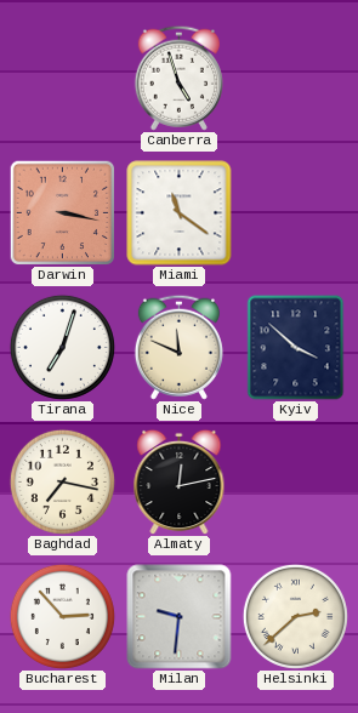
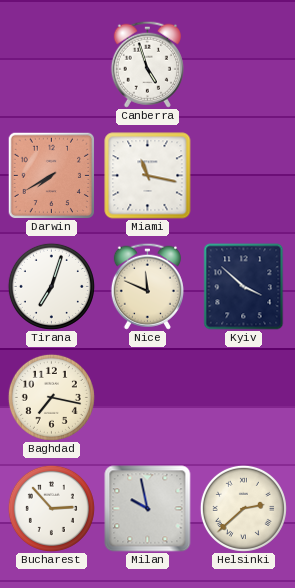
Darwin: 3:17 -> 7:40
Miami: 11:21 -> 11:17
Almaty: 12:13 -> none
Milan: 9:31 -> 9:58
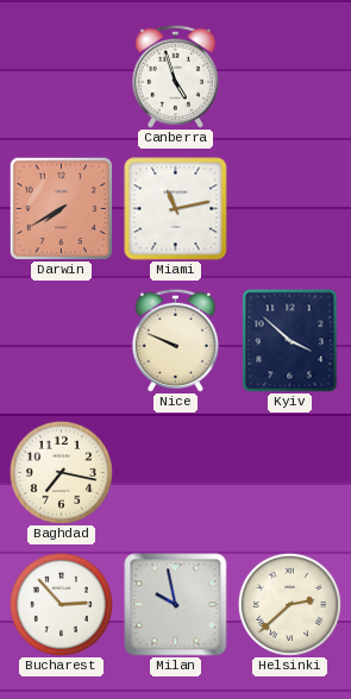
Miami: 11:17 -> 11:13
Tirana: 7:03 -> none
Nice: 11:49 -> 9:49
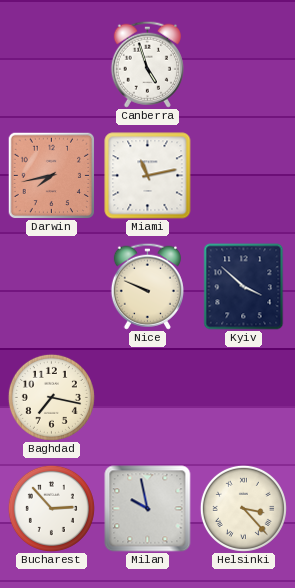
Darwin: 7:40 -> 7:43
Helsinki: 2:38 -> 3:23
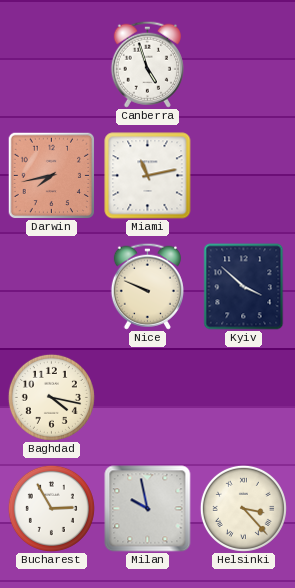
Baghdad: 7:17 -> 4:17
Bucharest: 2:53 -> 2:55
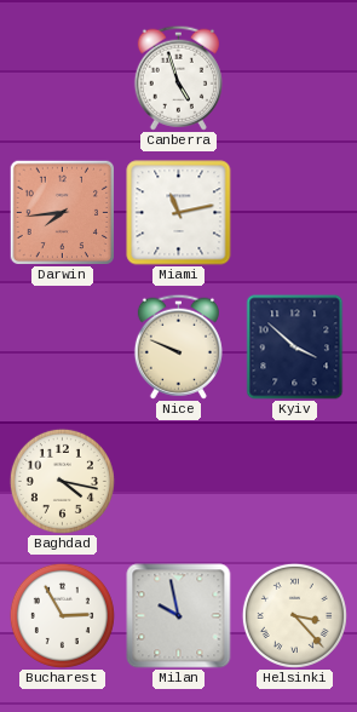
Darwin: 7:43 -> 7:44
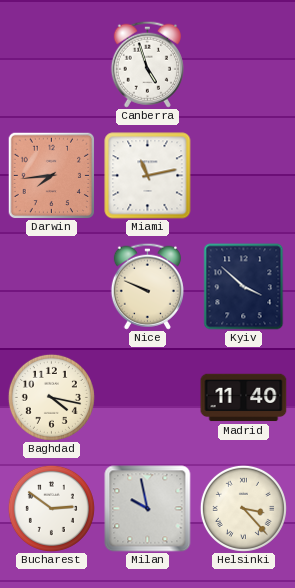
Madrid: none -> 11:40
Bucharest: 2:55 -> 2:51
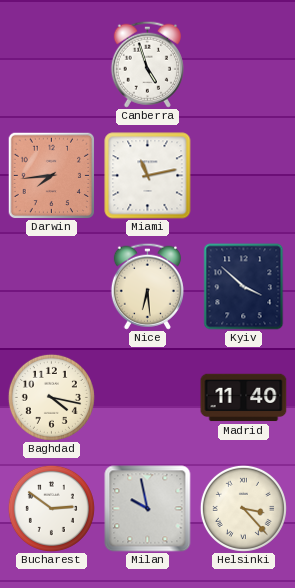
Nice: 9:49 -> 6:29
